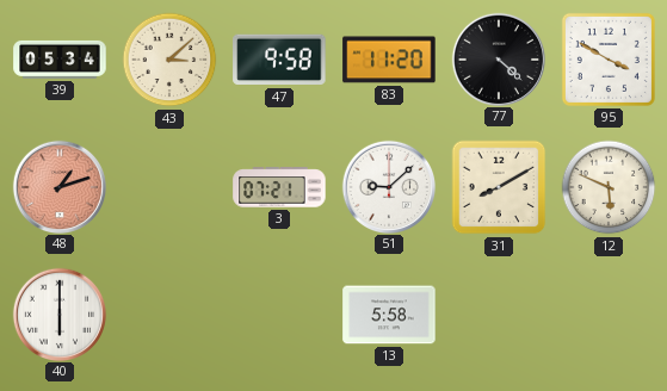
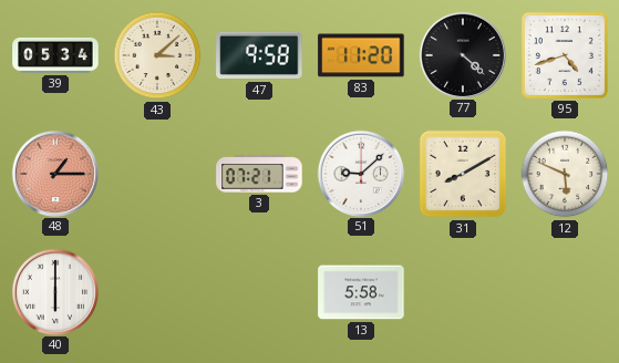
95: 3:50 -> 4:42
48: 1:12 -> 1:15
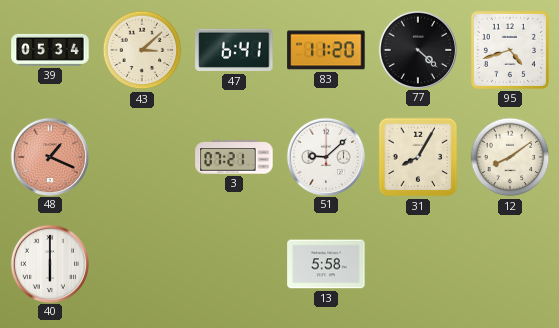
47: 9:58 -> 6:41
48: 1:15 -> 1:19
31: 8:10 -> 8:05
12: 5:49 -> 8:09
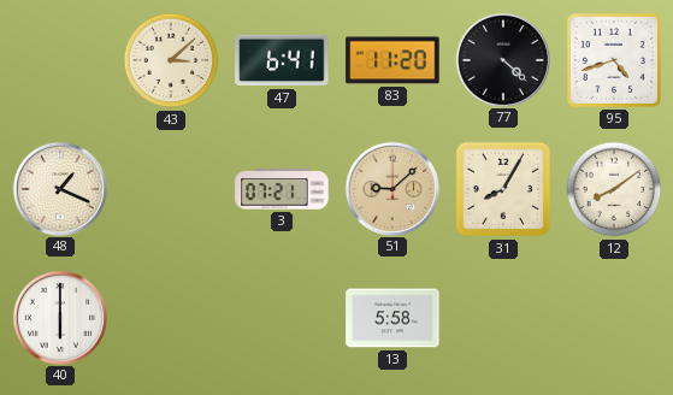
39: 05:34 -> none
48 dial: salmon -> cream
51 dial: white -> champagne
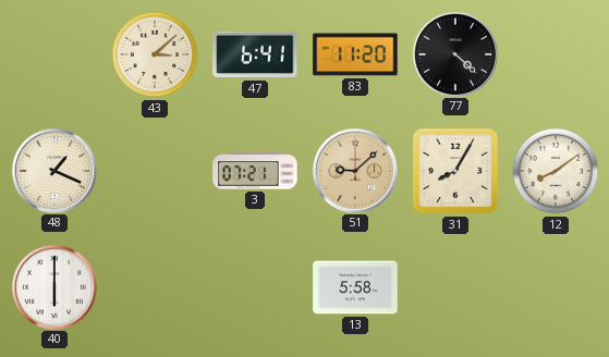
95: 4:42 -> none
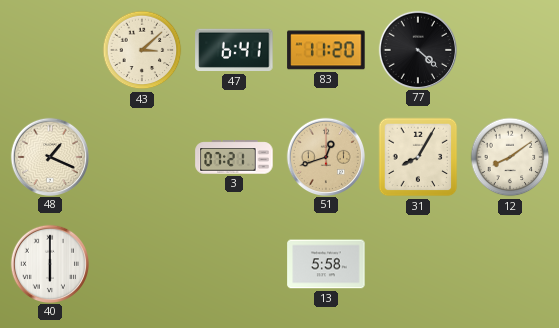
51: 9:08 -> 12:42
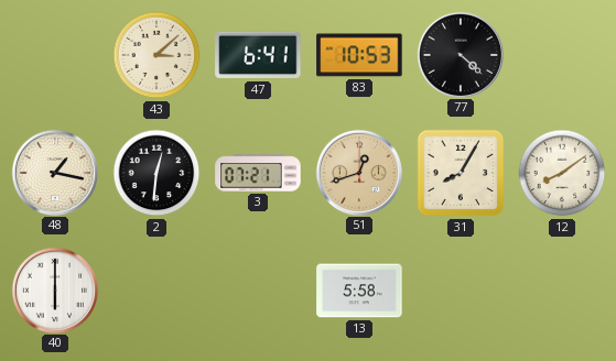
83: 11:20 -> 10:53
48: 1:19 -> 1:17
2: none -> 12:31
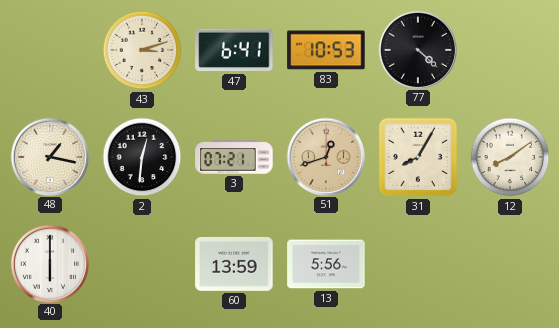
43: 3:08 -> 3:12
60: none -> 13:59
13: 5:58 -> 5:56
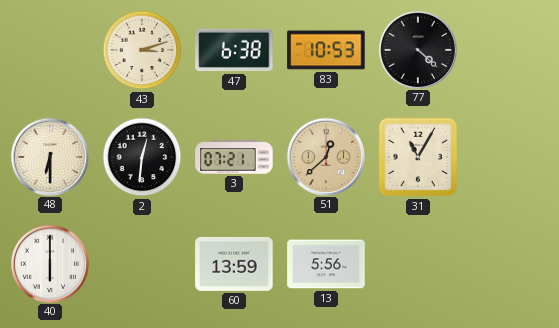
47: 6:41 -> 6:38
48: 1:17 -> 6:30
51: 12:42 -> 12:38
31: 8:05 -> 11:05
12: 8:09 -> none
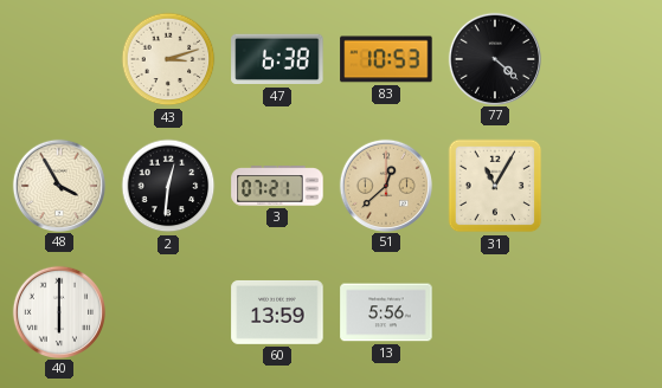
48: 6:30 -> 3:55
